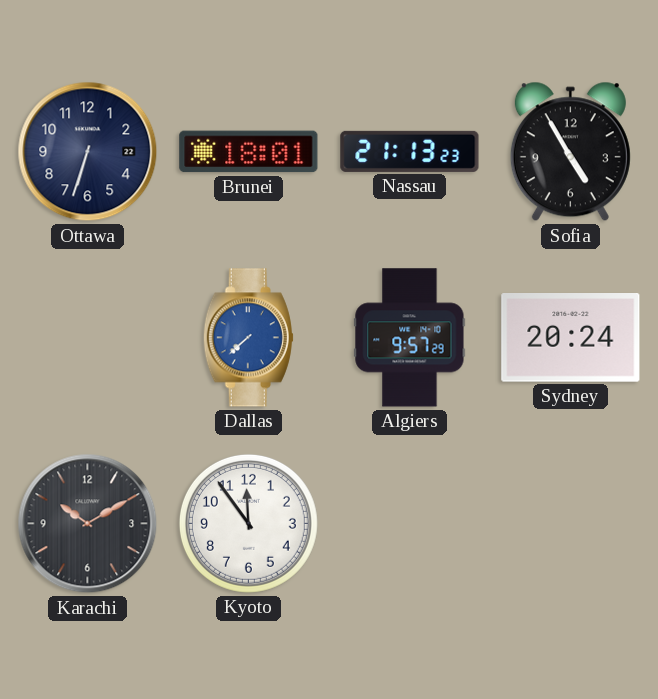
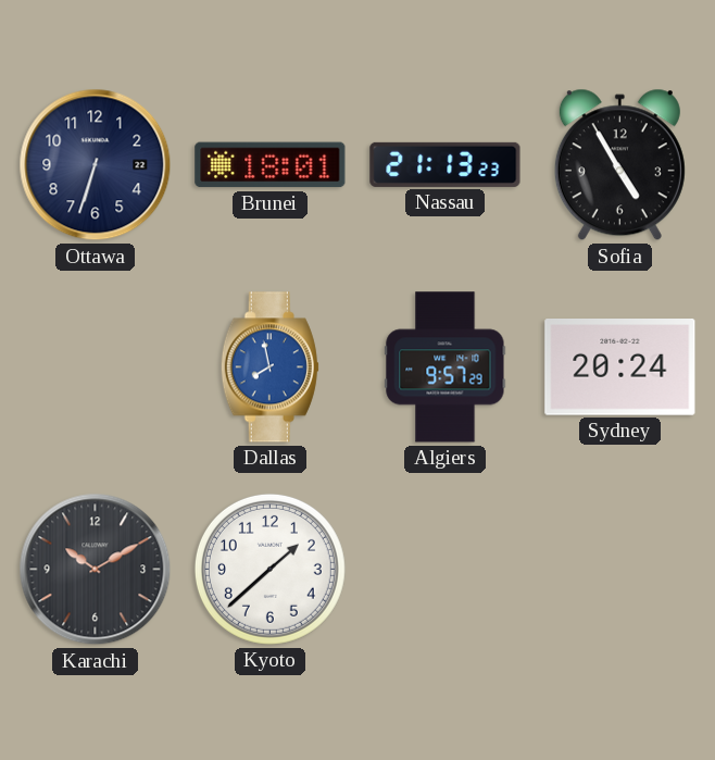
Dallas: 7:38 -> 7:58
Kyoto: 11:54 -> 1:38
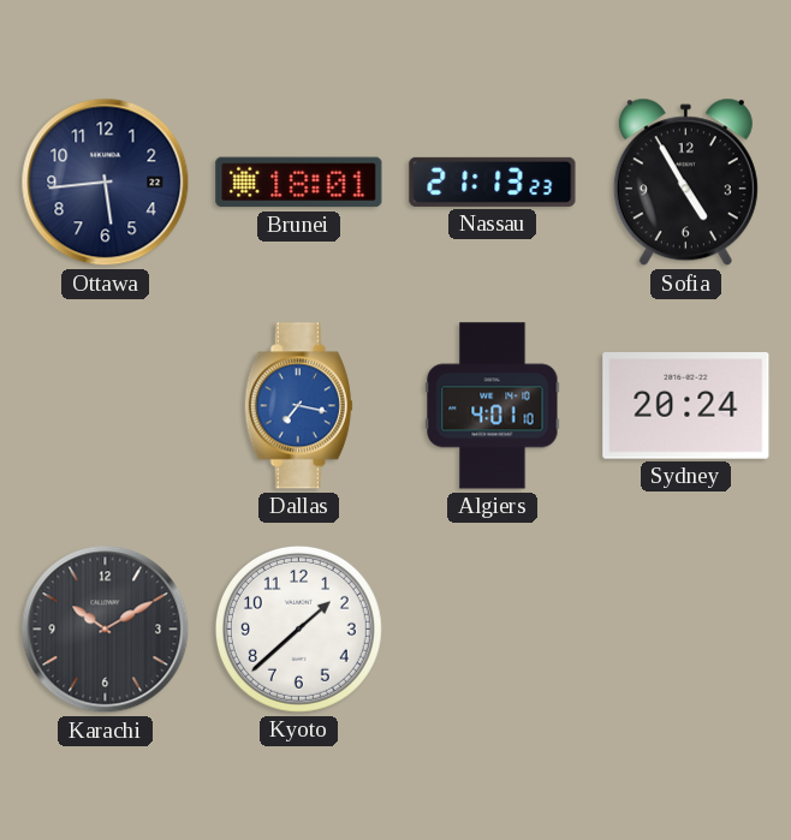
Ottawa: 6:33 -> 5:44
Dallas: 7:58 -> 7:17
Algiers: 9:57 -> 4:01
